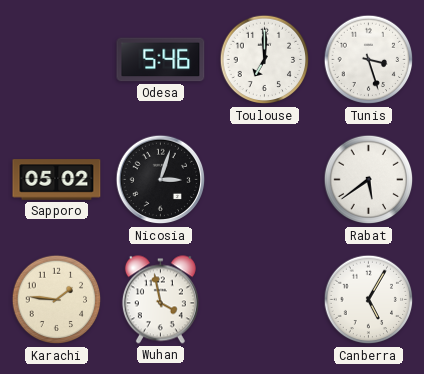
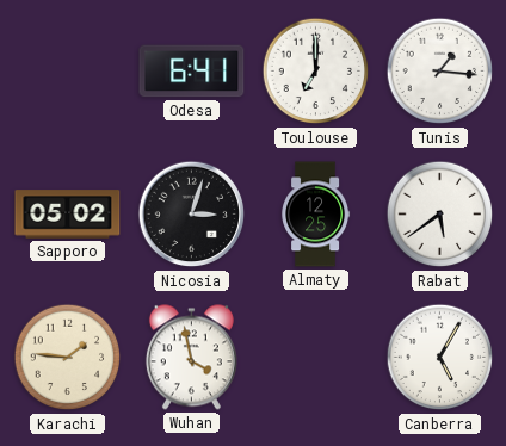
Odesa: 5:46 -> 6:41
Tunis: 3:27 -> 1:16
Almaty: none -> 12:25
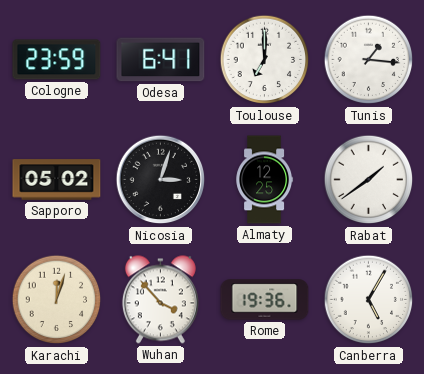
Cologne: none -> 23:59
Rabat: 5:39 -> 1:39
Karachi: 1:46 -> 12:03
Wuhan: 3:58 -> 3:53
Rome: none -> 19:36
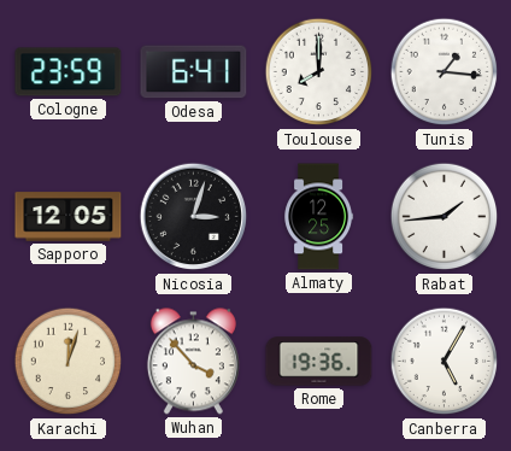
Toulouse: 7:00 -> 8:00
Sapporo: 05:02 -> 12:05
Rabat: 1:39 -> 1:44
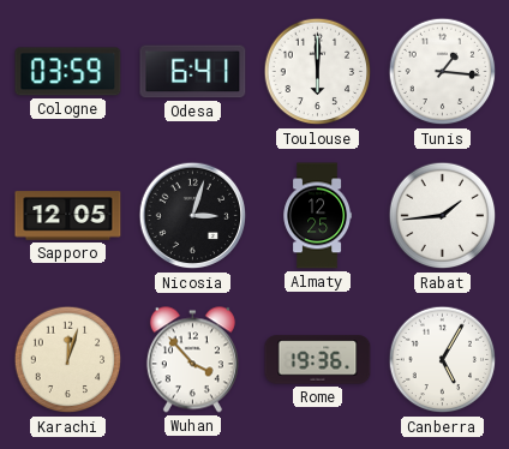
Cologne: 23:59 -> 03:59
Toulouse: 8:00 -> 6:00
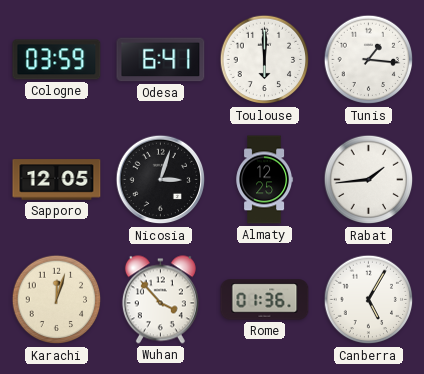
Rome: 19:36 -> 01:36
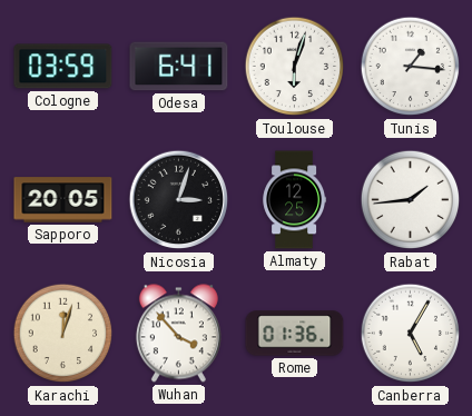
Toulouse: 6:00 -> 6:03
Sapporo: 12:05 -> 20:05
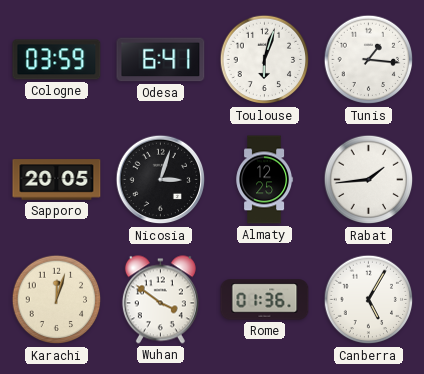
Wuhan: 3:53 -> 3:51
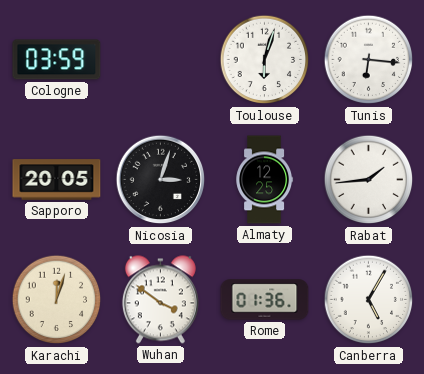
Odesa: 6:41 -> none
Tunis: 1:16 -> 6:16
